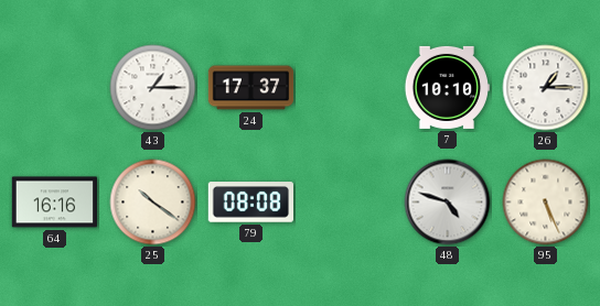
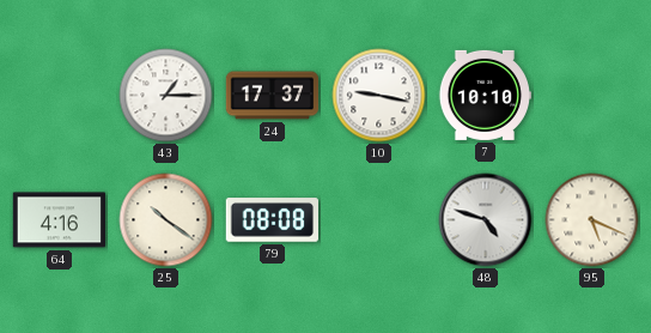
10: none -> 9:17
26: 1:15 -> none
64: 16:16 -> 4:16
95: 5:26 -> 5:19
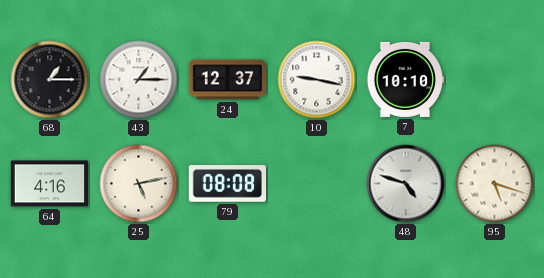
68: none -> 1:15
24: 17:37 -> 12:37
25: 10:21 -> 5:13
95: 5:19 -> 5:18
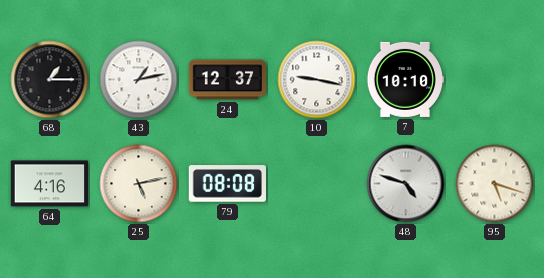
43: 1:15 -> 1:13
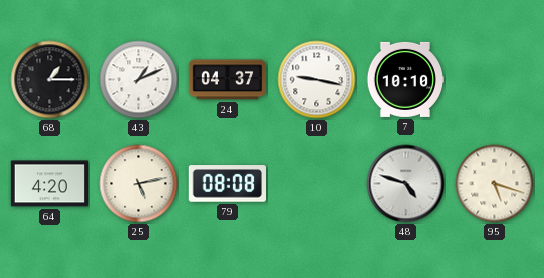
43: 1:13 -> 1:11
24: 12:37 -> 04:37
64: 4:16 -> 4:20
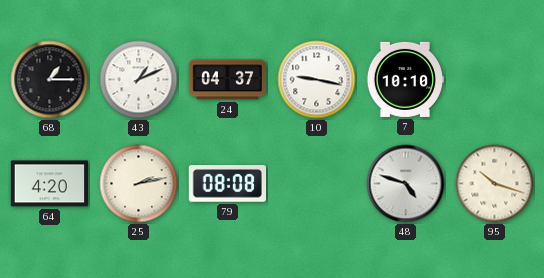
25: 5:13 -> 2:13
95: 5:18 -> 10:18
